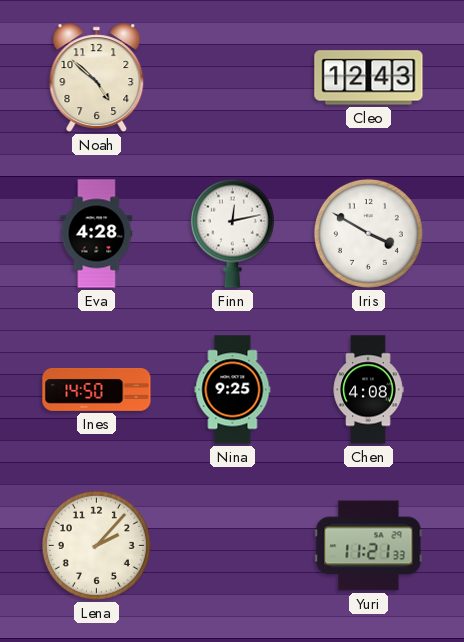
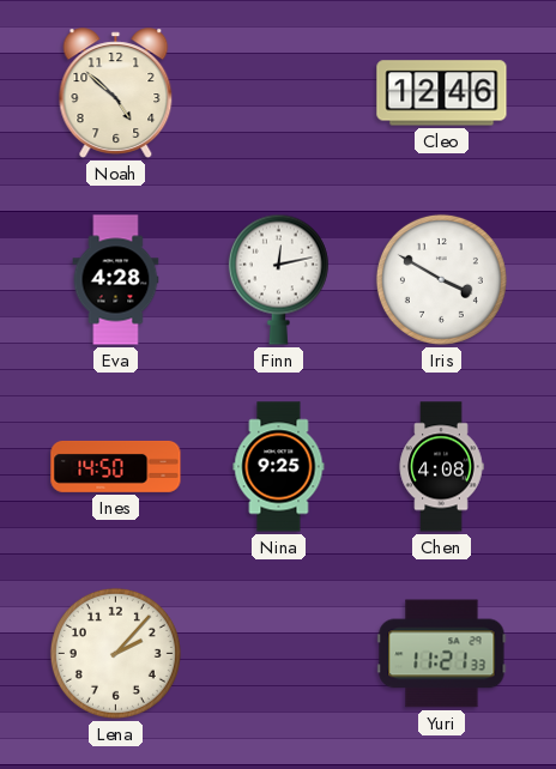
Cleo: 12:43 -> 12:46
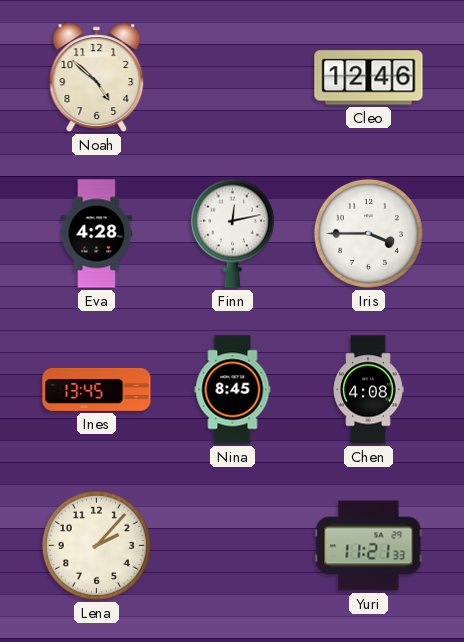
Iris: 3:50 -> 3:45
Ines: 14:50 -> 13:45
Nina: 9:25 -> 8:45
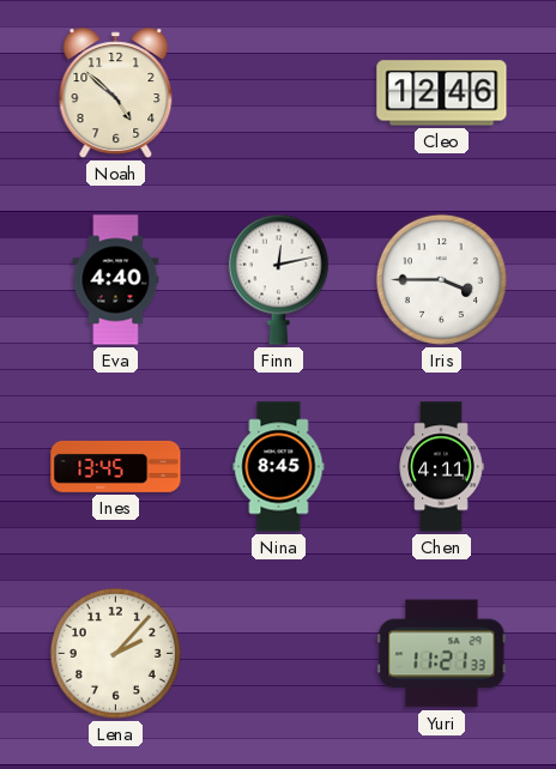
Eva: 4:28 -> 4:40
Chen: 4:08 -> 4:11
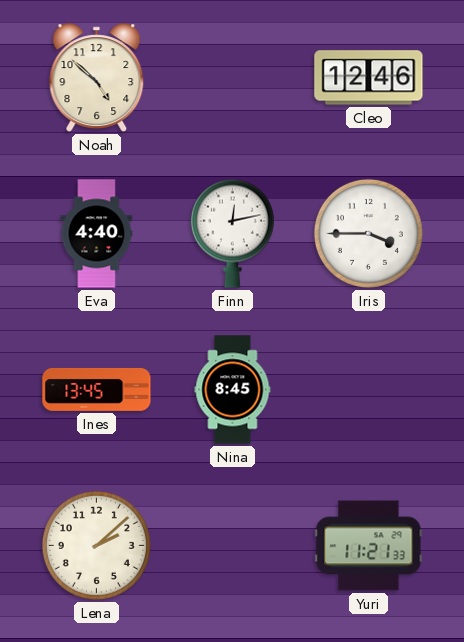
Chen: 4:11 -> none
Lena: 2:07 -> 2:08
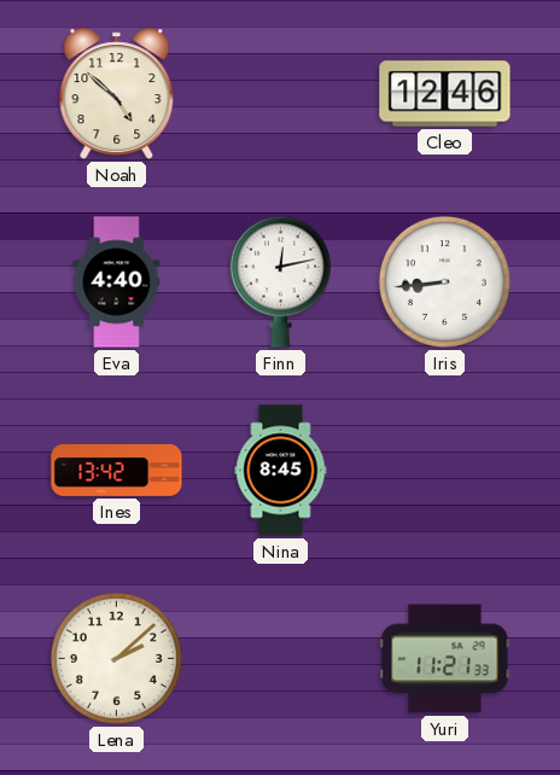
Iris: 3:45 -> 8:44
Ines: 13:45 -> 13:42
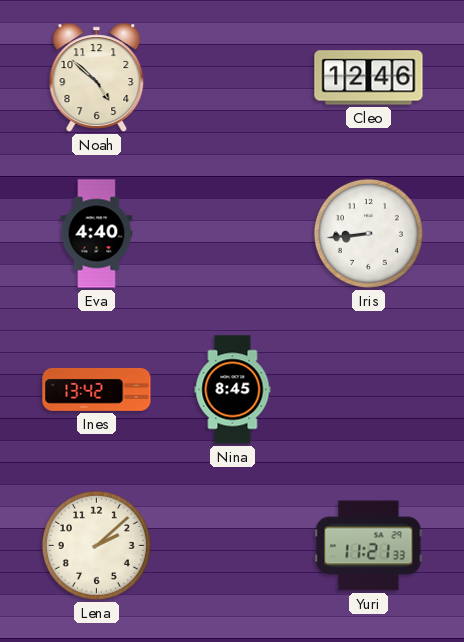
Finn: 12:13 -> none
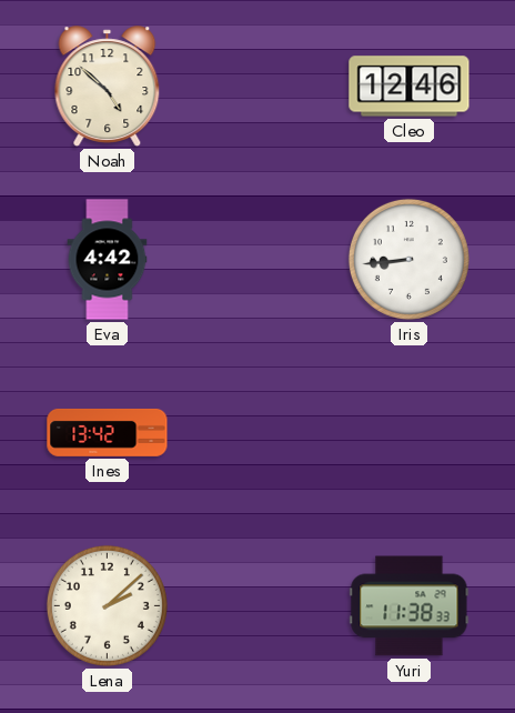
Eva: 4:40 -> 4:42
Nina: 8:45 -> none
Yuri: 11:21 -> 11:38
